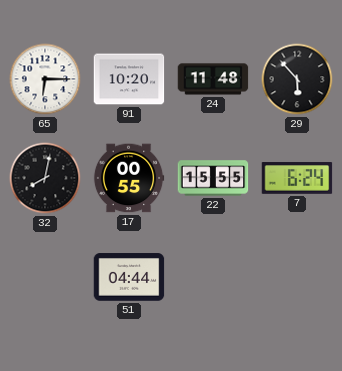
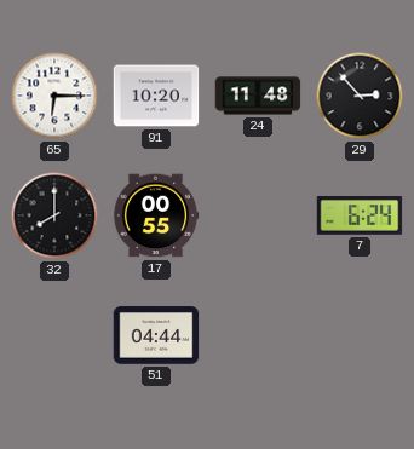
29: 5:53 -> 2:53
32: 8:02 -> 8:00
22: 15:55 -> none
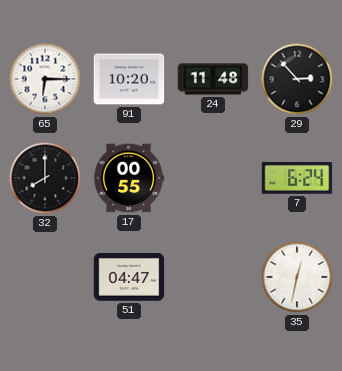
51: 04:44 -> 04:47
35: none -> 12:32
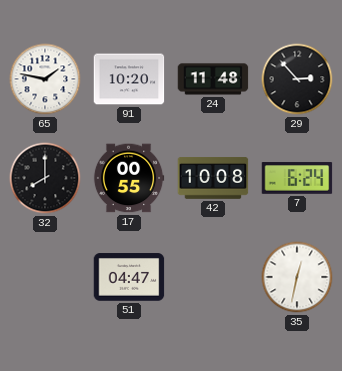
65: 6:15 -> 1:47
42: none -> 10:08
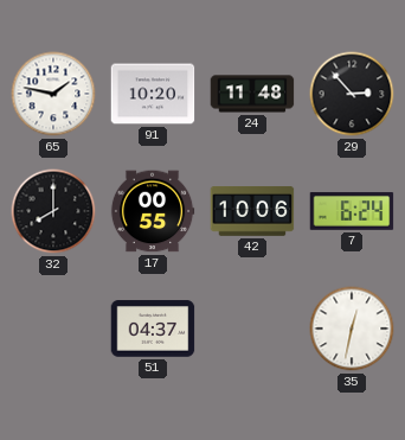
42: 10:08 -> 10:06
51: 04:47 -> 04:37
